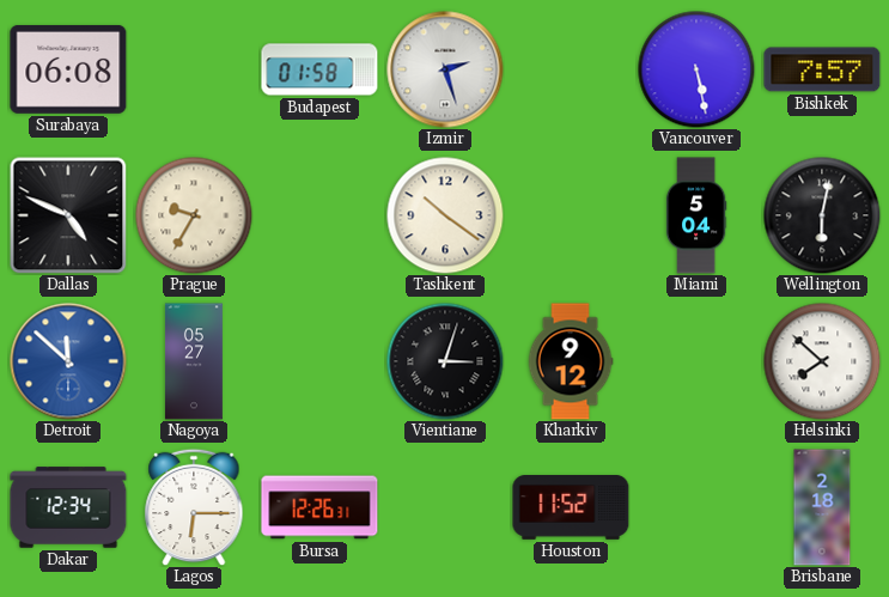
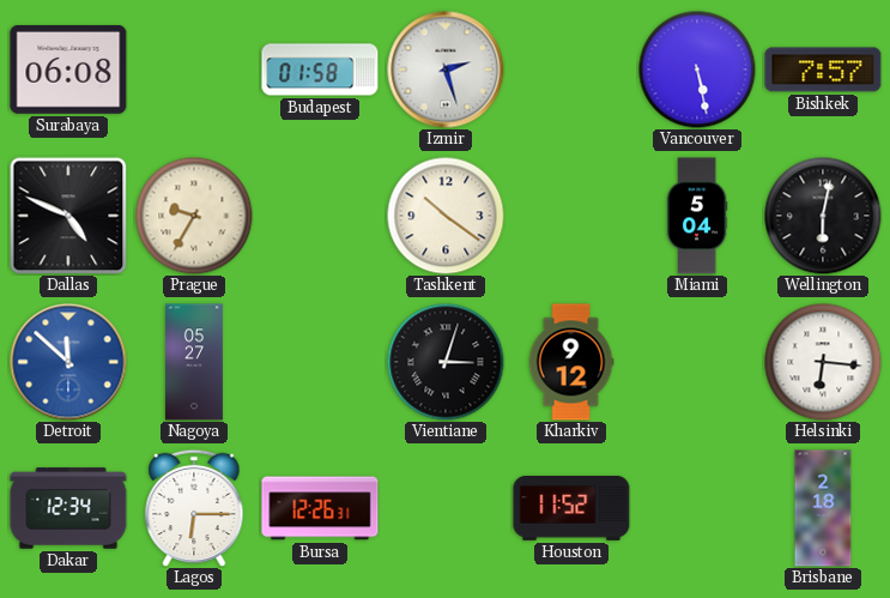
Helsinki: 7:52 -> 6:16
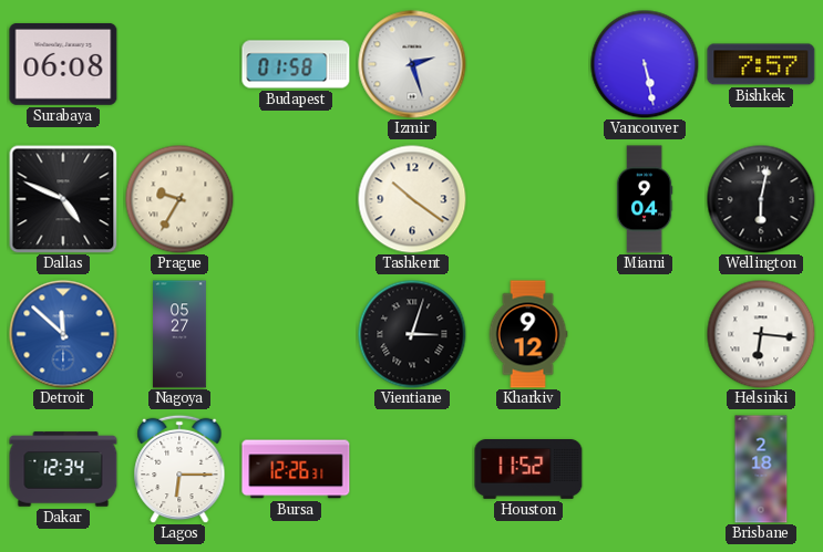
Miami: 5:04 -> 9:04
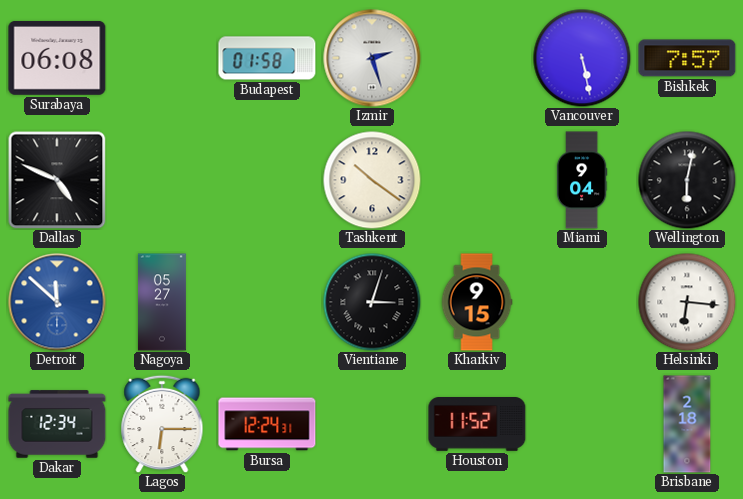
Prague: 9:35 -> none
Kharkiv: 9:12 -> 9:15
Bursa: 12:26 -> 12:24
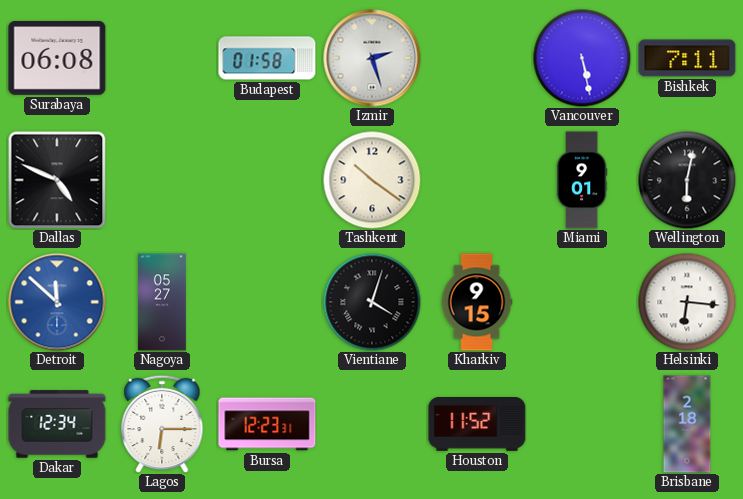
Bishkek: 7:57 -> 7:11
Miami: 9:04 -> 9:01
Vientiane: 3:03 -> 4:03
Bursa: 12:24 -> 12:23
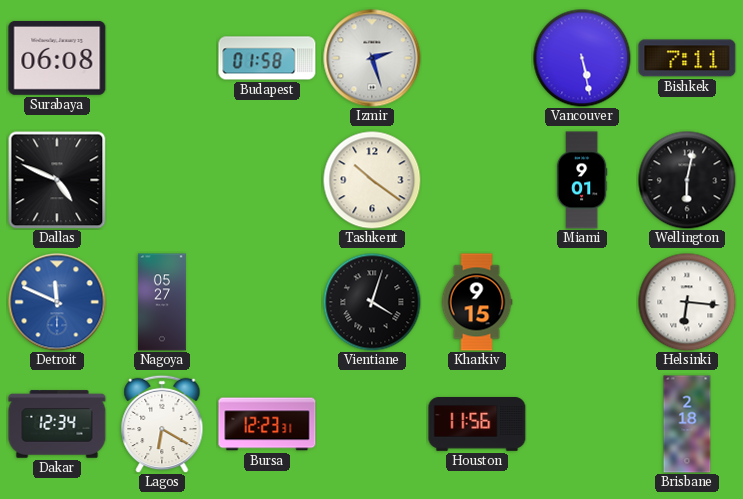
Detroit: 11:52 -> 11:49
Lagos: 6:15 -> 6:20
Houston: 11:52 -> 11:56
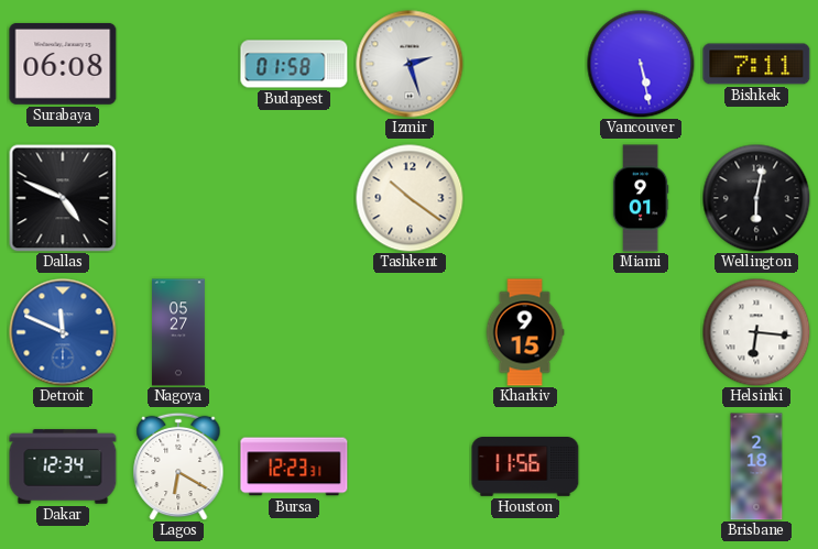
Vientiane: 4:03 -> none
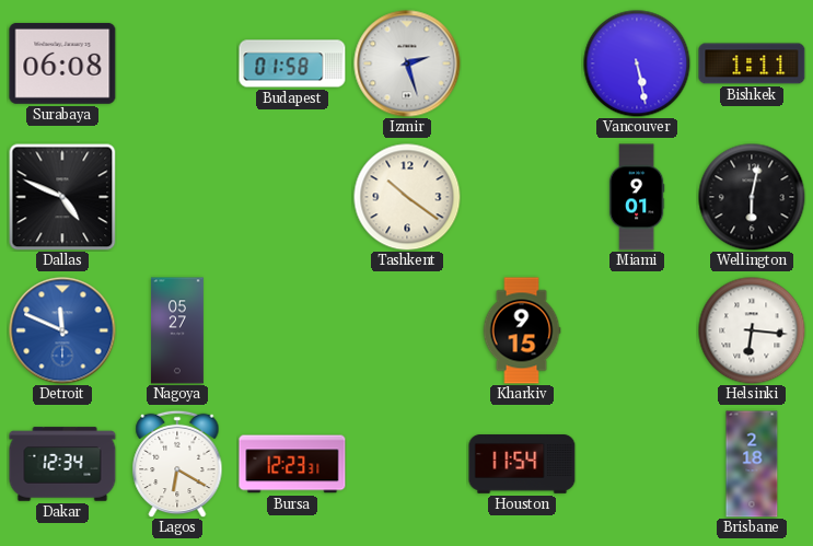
Bishkek: 7:11 -> 1:11
Houston: 11:56 -> 11:54
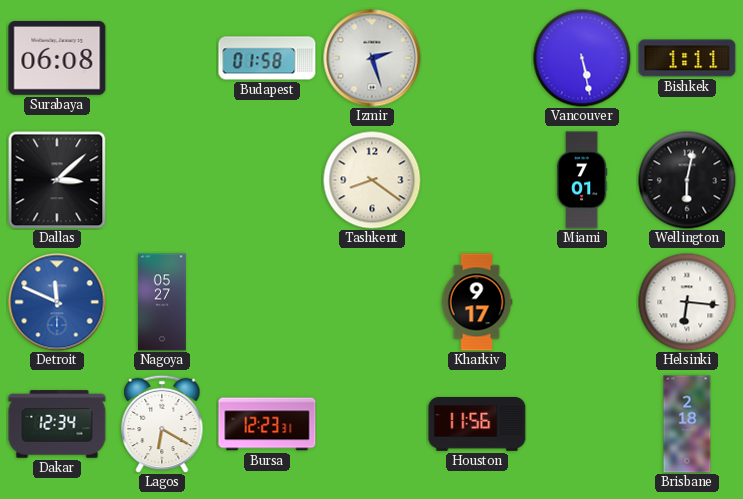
Dallas: 4:49 -> 3:08
Tashkent: 10:21 -> 8:21
Miami: 9:01 -> 7:01
Kharkiv: 9:15 -> 9:17
Houston: 11:54 -> 11:56
